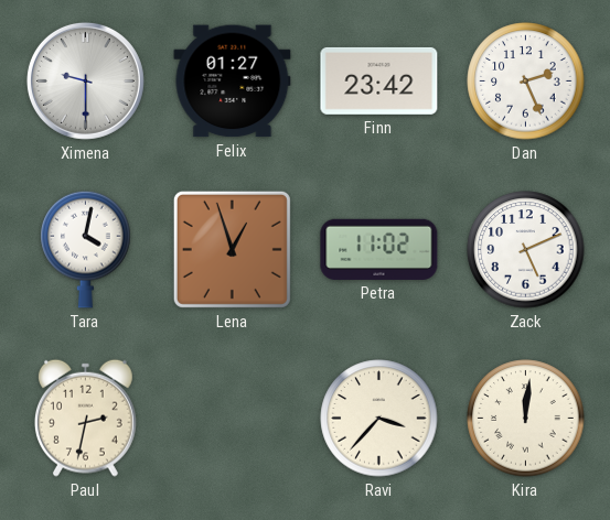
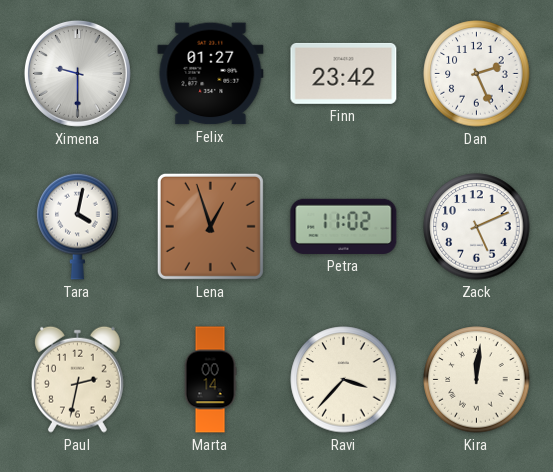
Marta: none -> 00:14
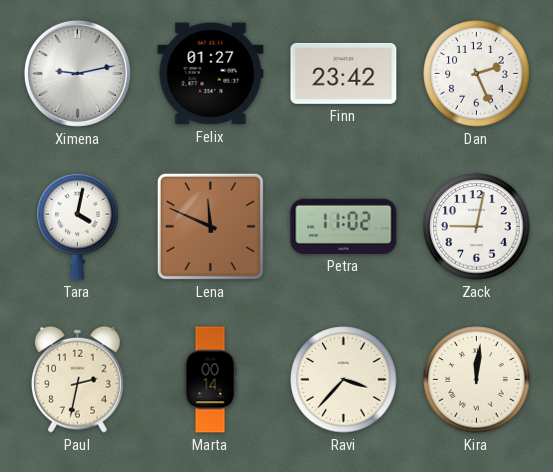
Ximena: 9:30 -> 9:13
Lena: 12:57 -> 11:49
Zack: 5:11 -> 9:02
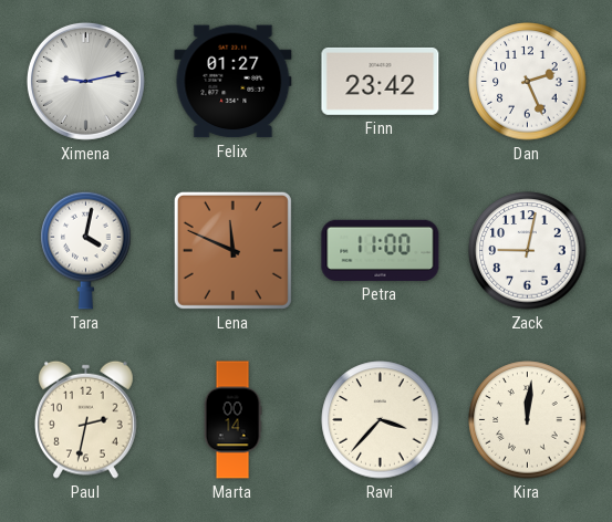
Petra: 11:02 -> 11:00
